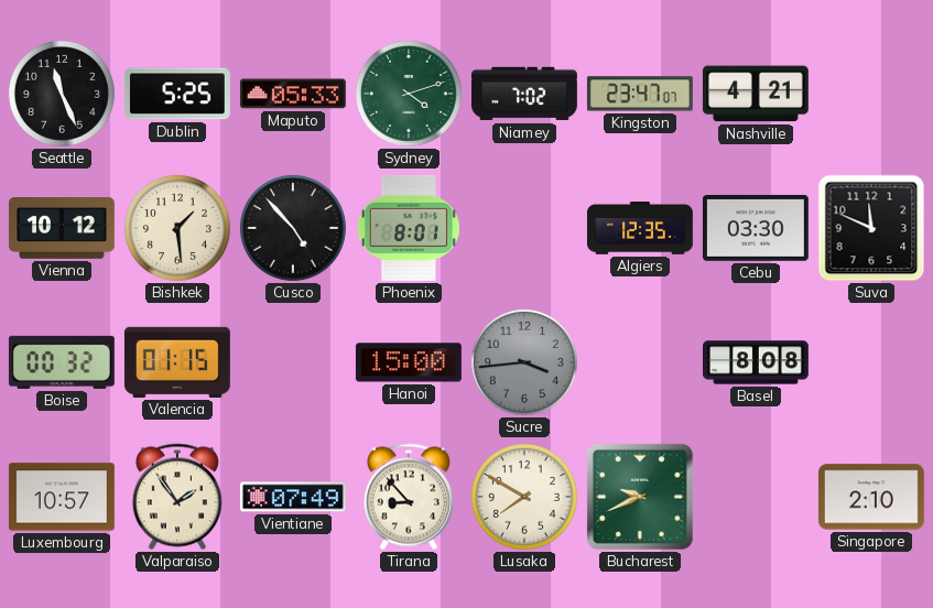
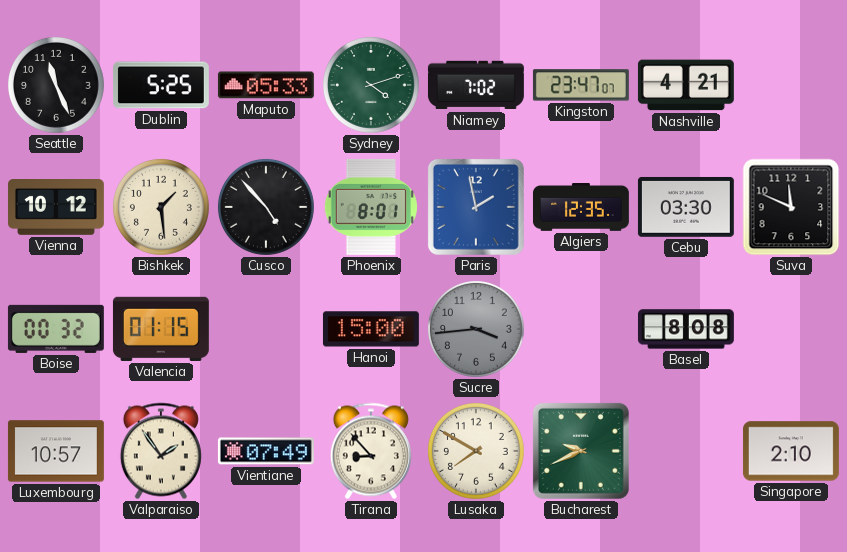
Paris: none -> 1:58
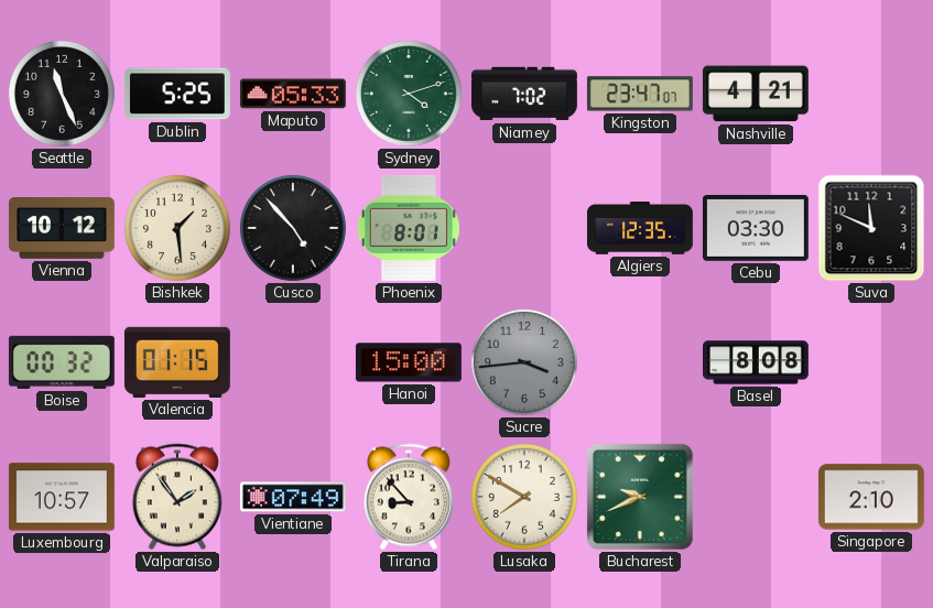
Paris: 1:58 -> none
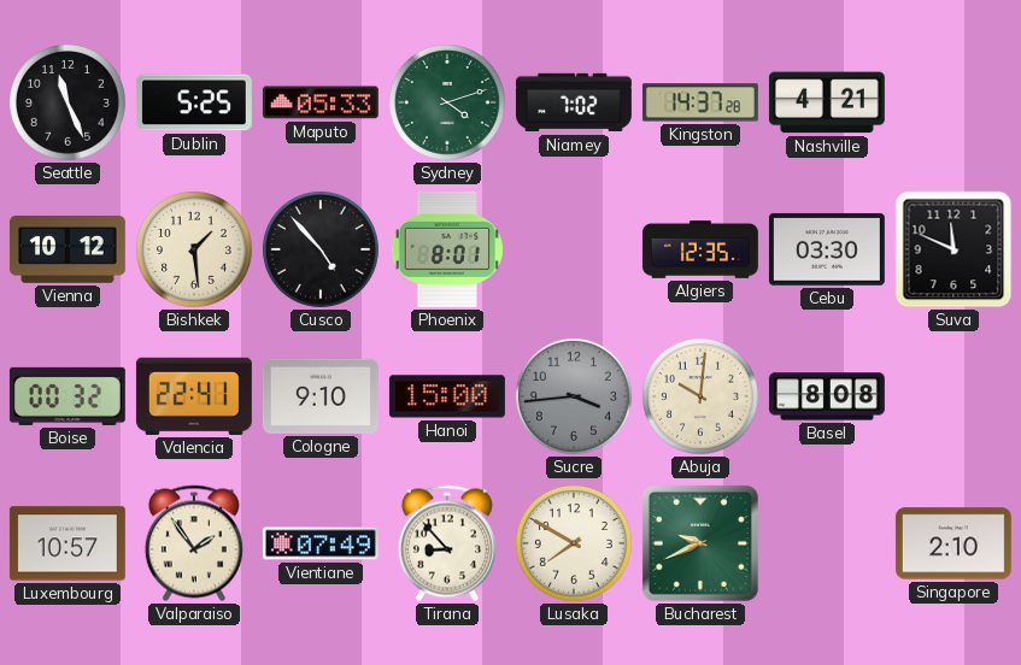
Kingston: 23:47 -> 14:37
Valencia: 01:15 -> 22:41
Cologne: none -> 9:10
Abuja: none -> 10:01
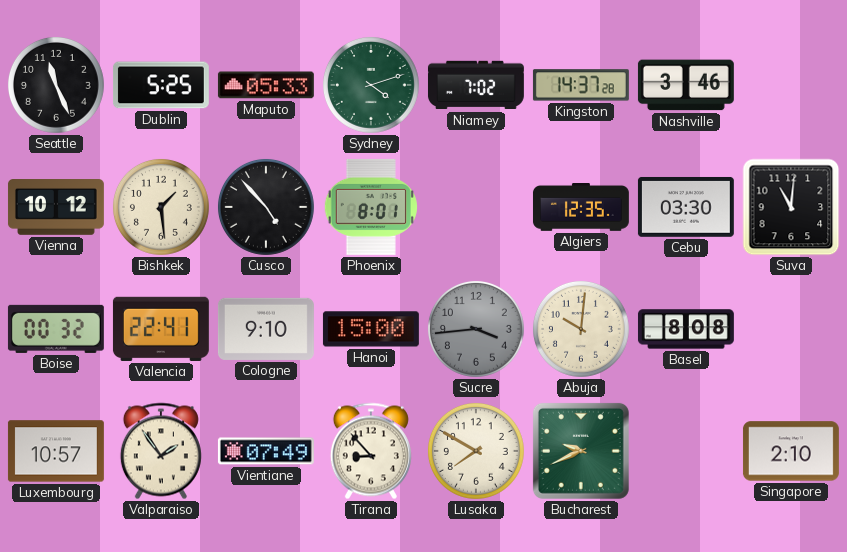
Nashville: 4:21 -> 3:46
Suva: 11:49 -> 11:01
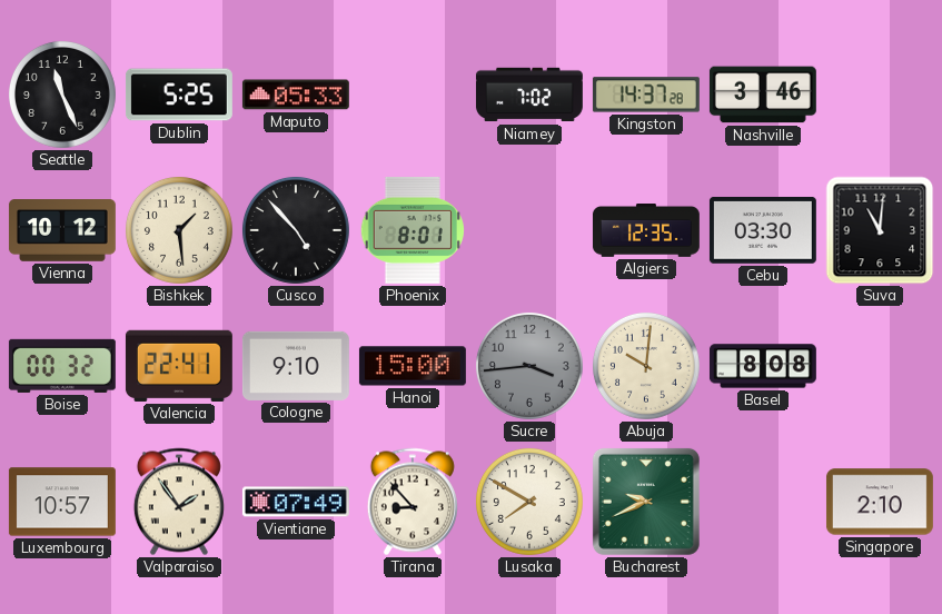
Sydney: 4:12 -> none
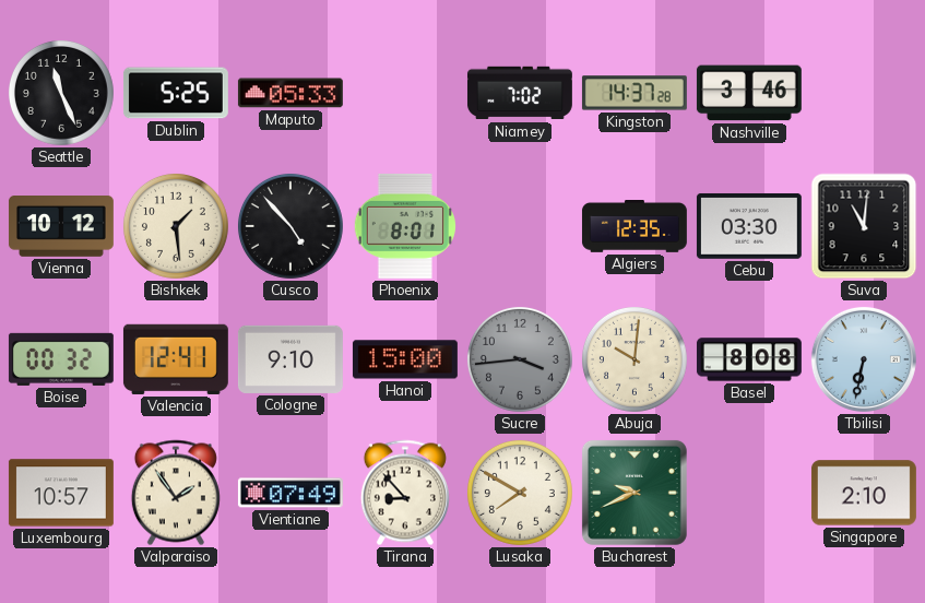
Valencia: 22:41 -> 12:41
Tbilisi: none -> 6:32
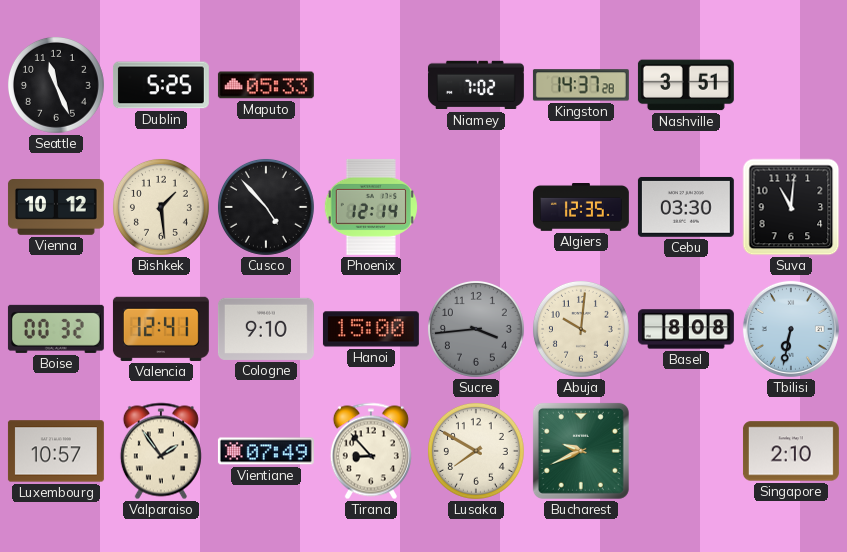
Nashville: 3:46 -> 3:51
Phoenix: 8:01 -> 12:14
